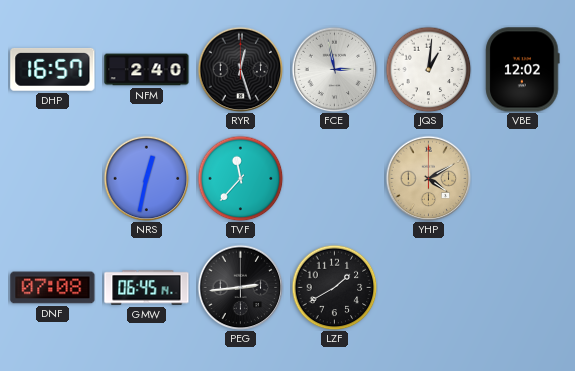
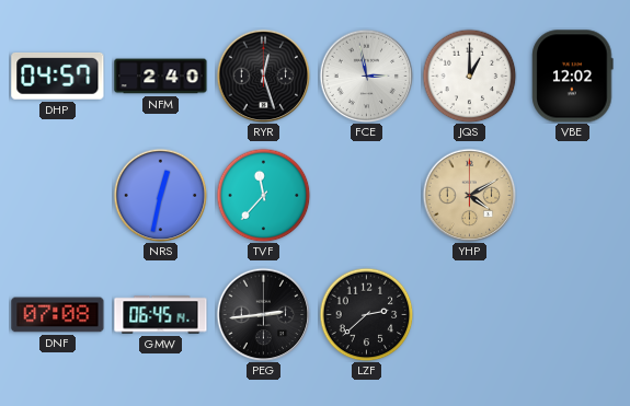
DHP: 16:57 -> 04:57
JQS: 1:01 -> 1:00
LZF: 1:40 -> 2:38
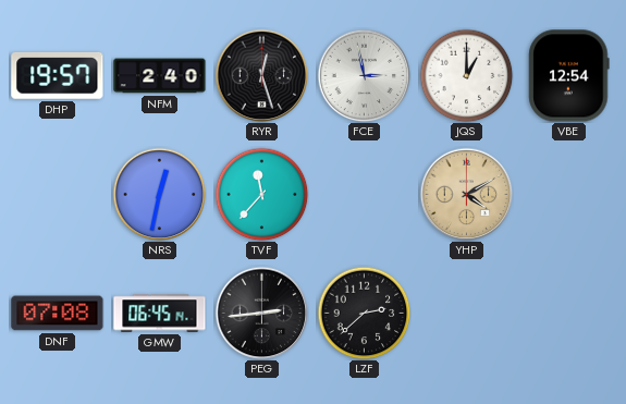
DHP: 04:57 -> 19:57
VBE: 12:02 -> 12:54
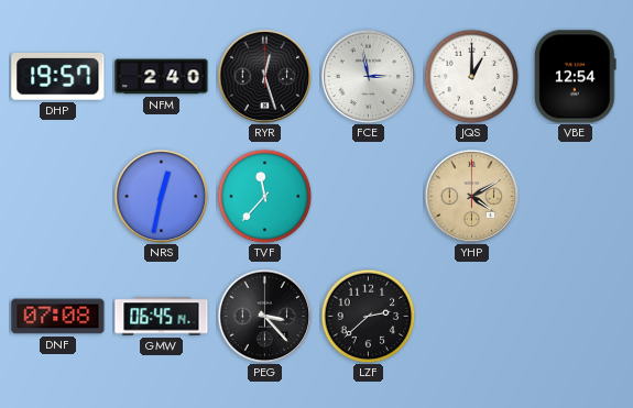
PEG: 2:44 -> 3:23
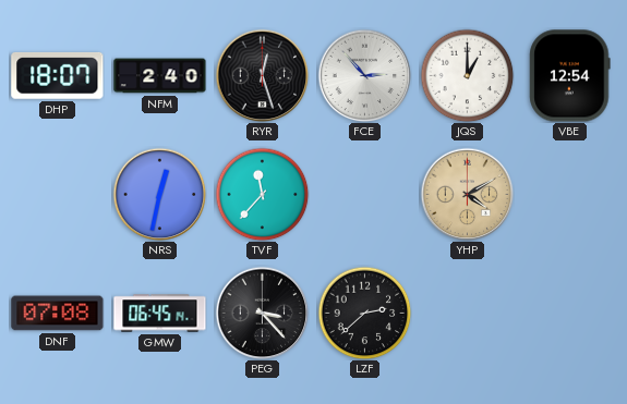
DHP: 19:57 -> 18:07
FCE: 2:58 -> 2:53
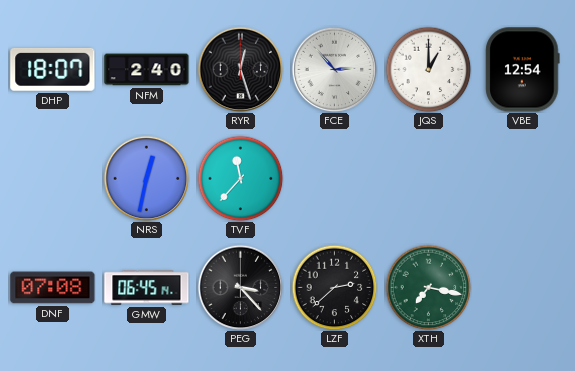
YHP: 4:10 -> none
XTH: none -> 7:17
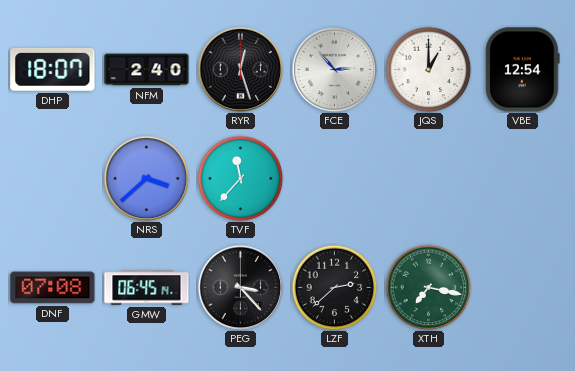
NRS: 12:32 -> 3:38
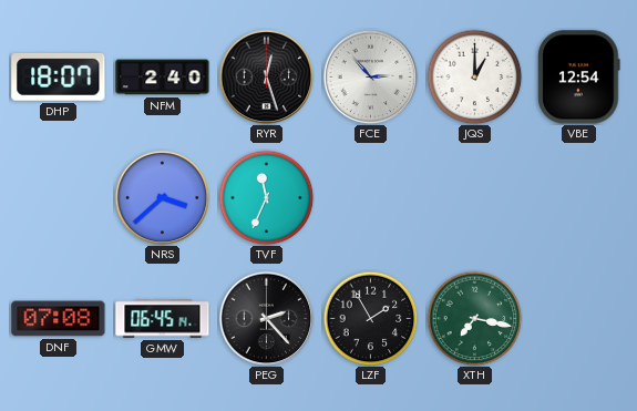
TVF: 11:37 -> 11:34
PEG: 3:23 -> 2:23
LZF: 2:38 -> 1:55
